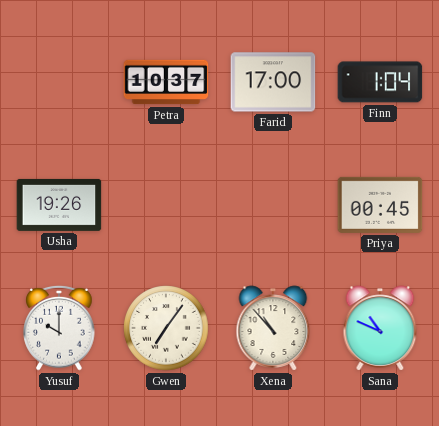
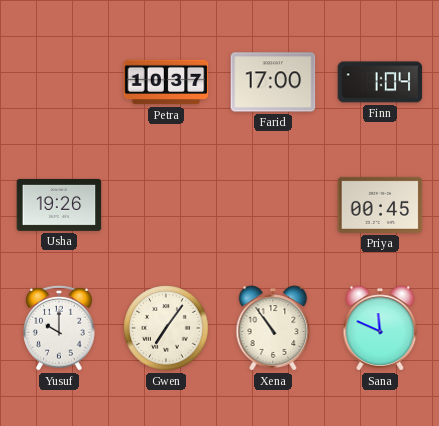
Xena: 10:53 -> 10:54
Sana: 10:49 -> 11:49
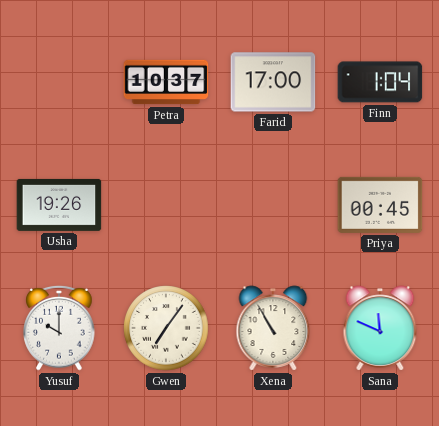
Xena: 10:54 -> 10:55
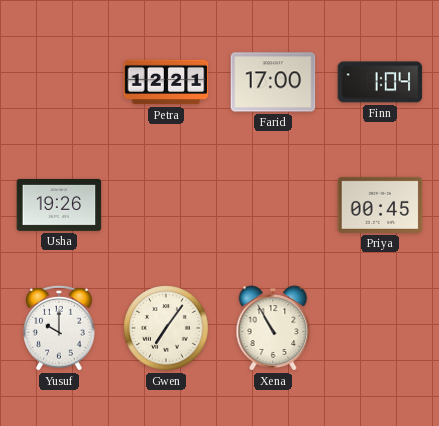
Petra: 10:37 -> 12:21
Sana: 11:49 -> none
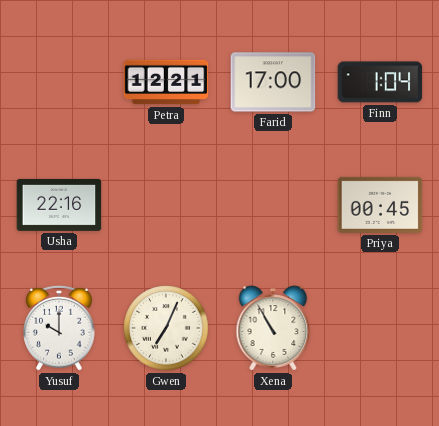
Usha: 19:26 -> 22:16
Gwen: 7:06 -> 7:04
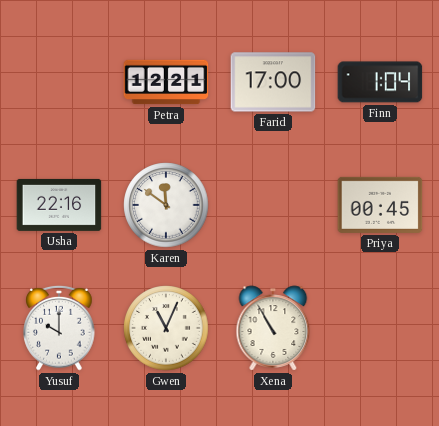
Karen: none -> 11:51
Gwen: 7:04 -> 11:04
